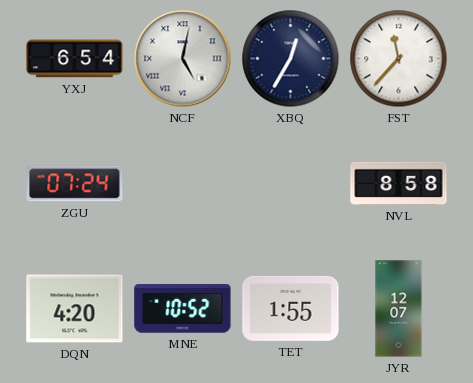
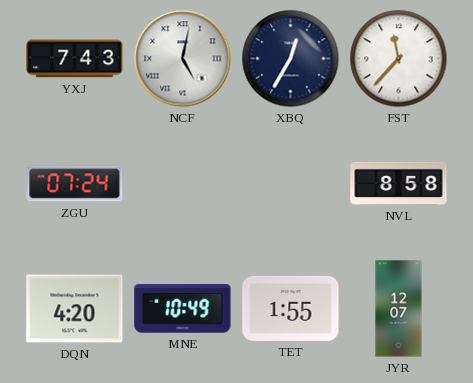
YXJ: 6:54 -> 7:43
MNE: 10:52 -> 10:49
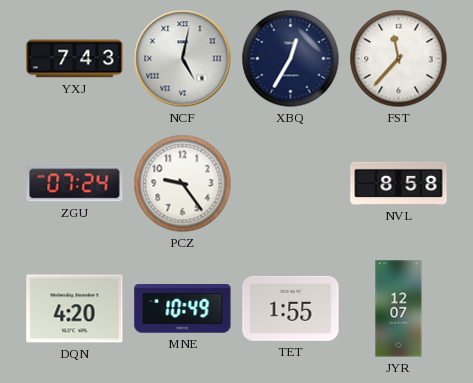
PCZ: none -> 9:24
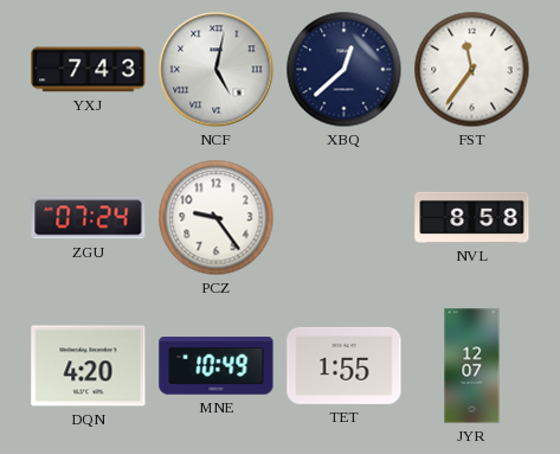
XBQ: 12:35 -> 12:38
FST: 11:37 -> 11:36
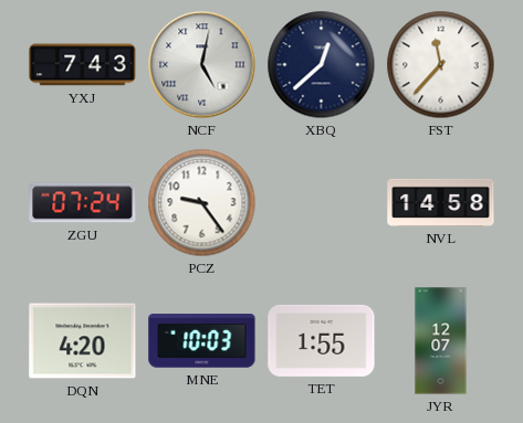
FST: 11:36 -> 11:37
NVL: 8:58 -> 14:58
MNE: 10:49 -> 10:03
